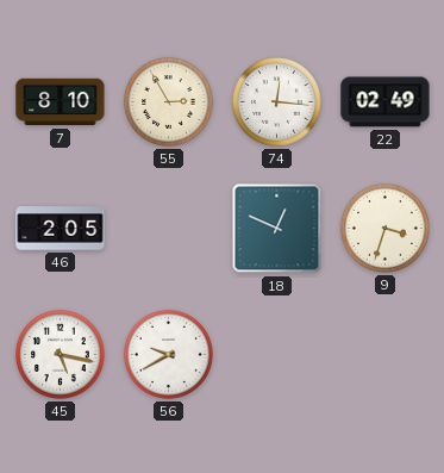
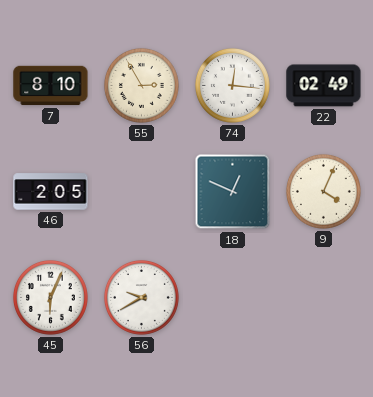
9: 3:33 -> 4:04
45: 5:17 -> 6:04
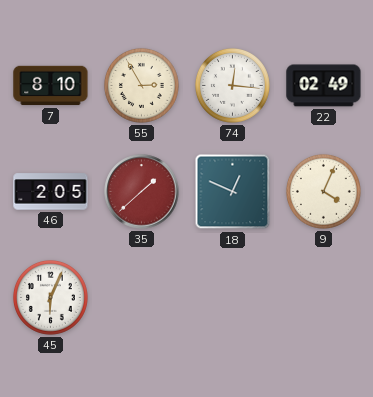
35: none -> 1:38
56: 9:40 -> none
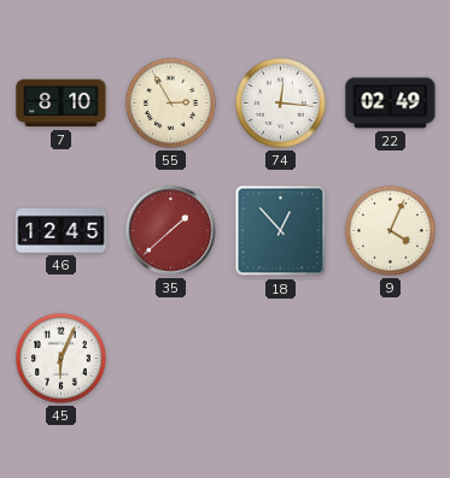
46: 2:05 -> 12:45
18: 12:49 -> 12:53
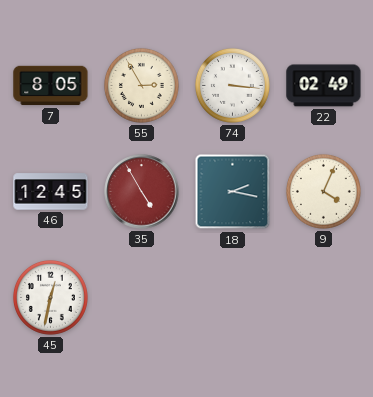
7: 8:10 -> 8:05
74: 12:16 -> 3:16
35: 1:38 -> 4:55
18: 12:53 -> 2:17
45: 6:04 -> 12:32
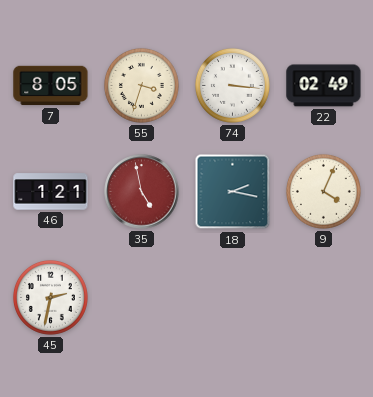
55: 2:55 -> 3:33
46: 12:45 -> 1:21
35: 4:55 -> 4:58
45: 12:32 -> 2:32
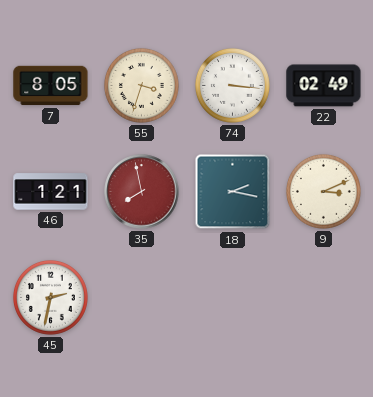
35: 4:58 -> 7:58
9: 4:04 -> 3:11
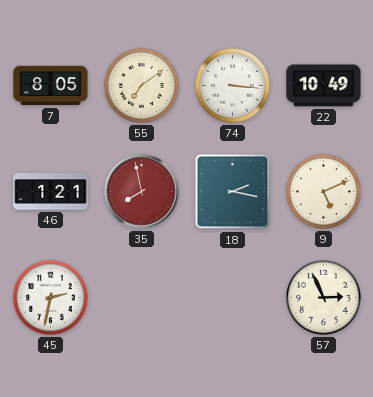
55: 3:33 -> 7:09
22: 02:49 -> 10:49
9: 3:11 -> 5:11
57: none -> 2:56
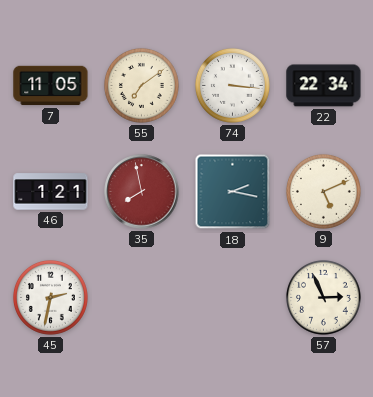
7: 8:05 -> 11:05
22: 10:49 -> 22:34
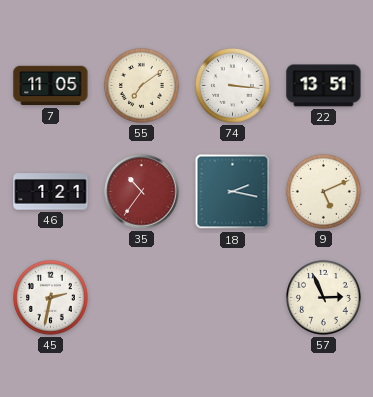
22: 22:34 -> 13:51
35: 7:58 -> 10:36
